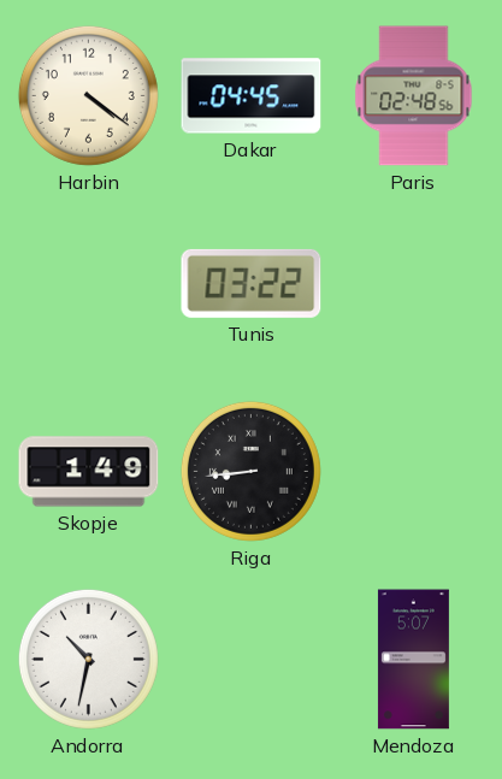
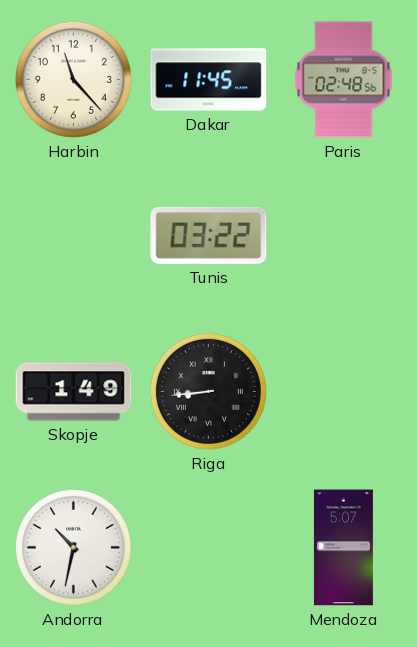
Harbin: 4:21 -> 11:23
Dakar: 04:45 -> 11:45
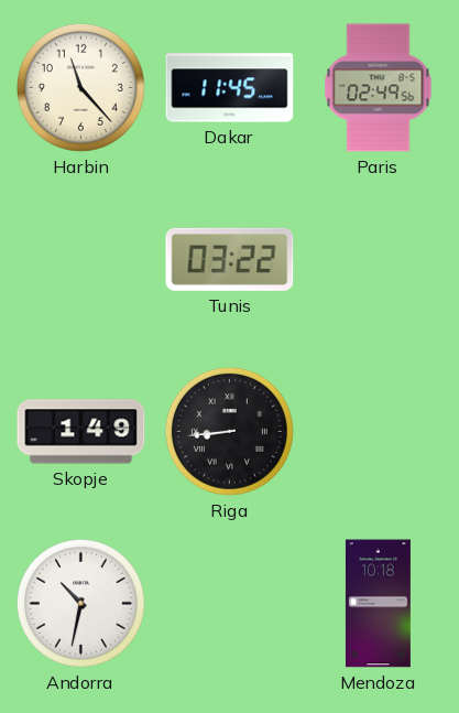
Paris: 02:48 -> 02:49
Mendoza: 5:07 -> 10:18
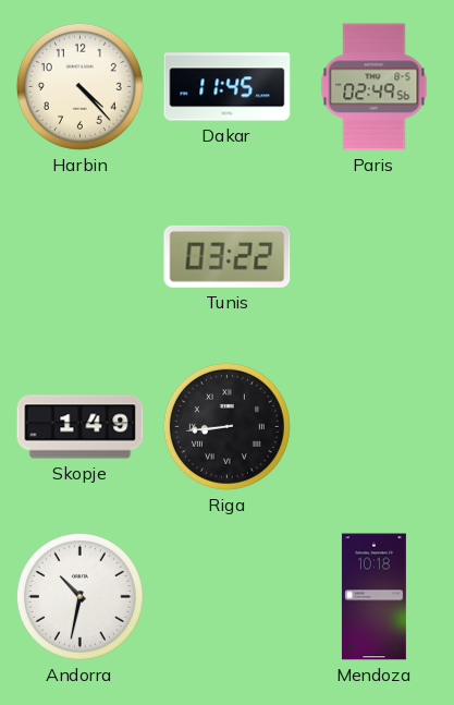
Harbin: 11:23 -> 4:23
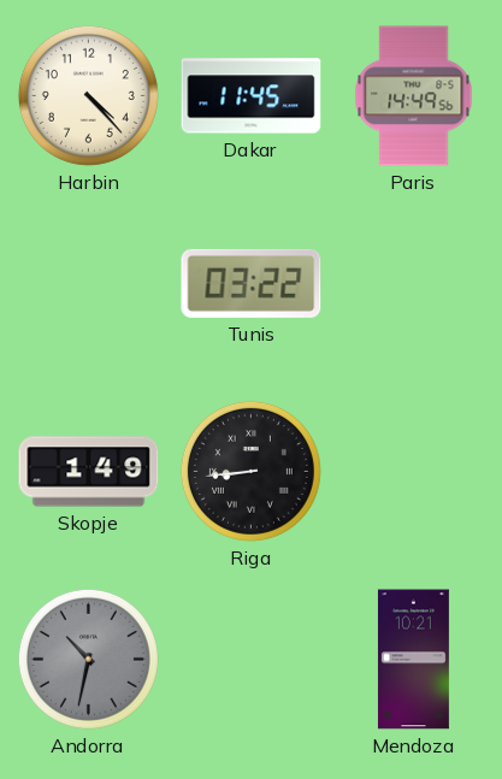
Paris: 02:49 -> 14:49
Andorra dial: white -> grey
Mendoza: 10:18 -> 10:21
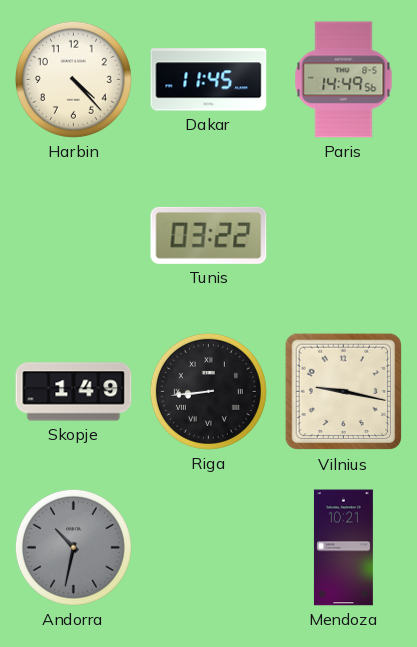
Vilnius: none -> 9:17
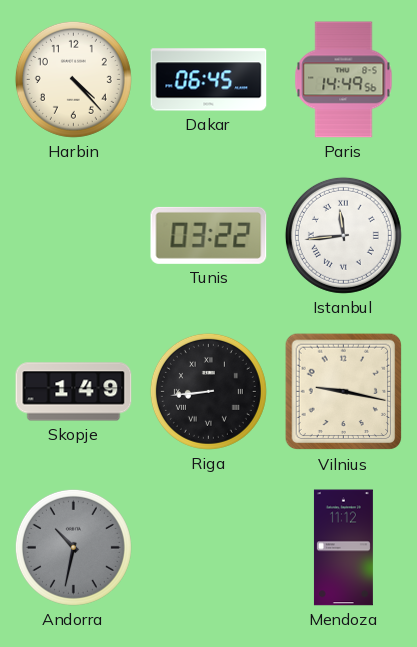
Dakar: 11:45 -> 06:45
Istanbul: none -> 11:44
Mendoza: 10:21 -> 11:12
